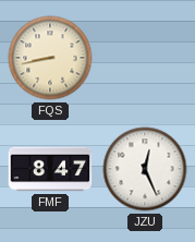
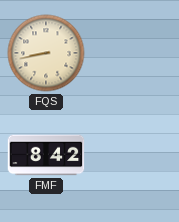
FMF: 8:47 -> 8:42
JZU: 12:26 -> none
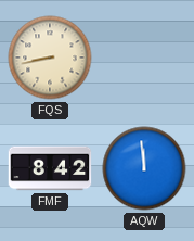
AQW: none -> 11:59
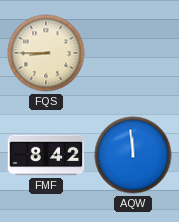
FQS: 8:43 -> 8:45
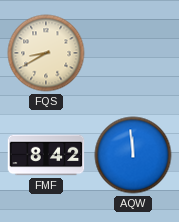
FQS: 8:45 -> 8:40
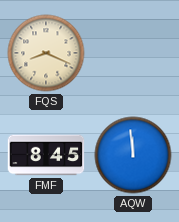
FQS: 8:40 -> 8:19
FMF: 8:42 -> 8:45
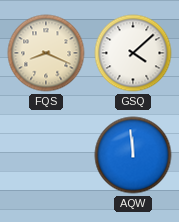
GSQ: none -> 4:08
FMF: 8:45 -> none
